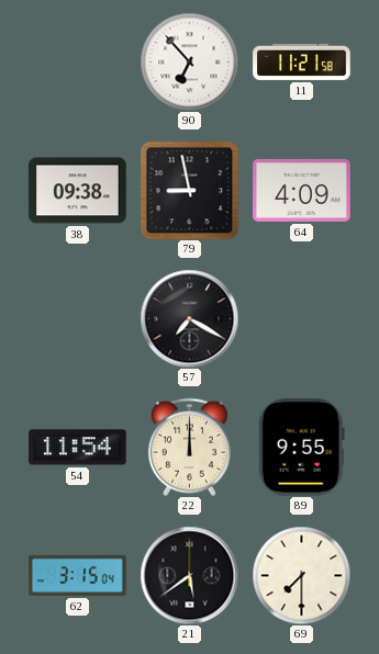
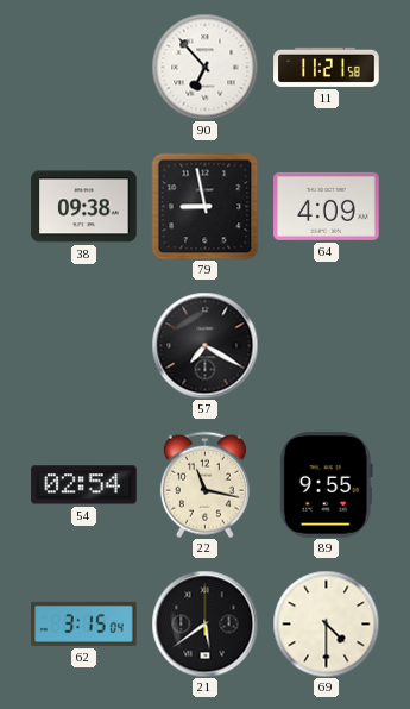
54: 11:54 -> 02:54
22: 12:00 -> 11:17
69: 7:30 -> 4:30
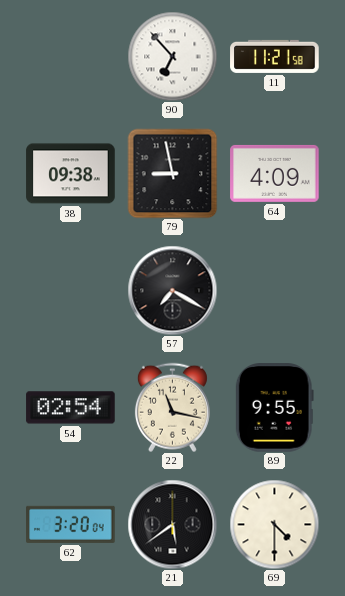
62: 3:15 -> 3:20
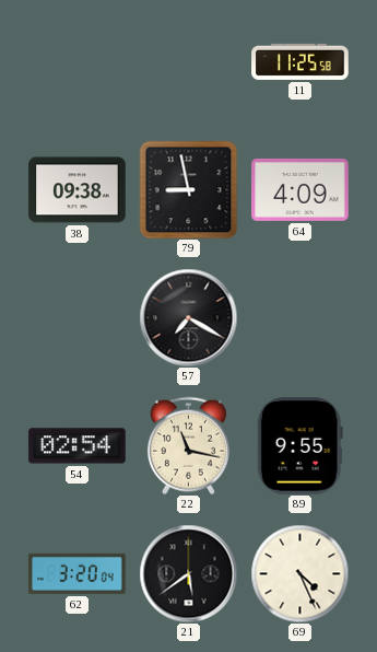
90: 6:53 -> none
11: 11:21 -> 11:25
69: 4:30 -> 4:26
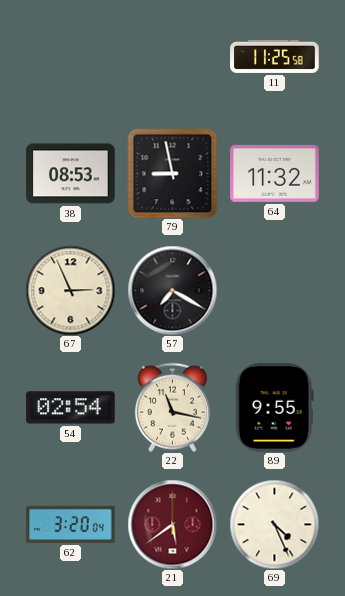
38: 09:38 -> 08:53
64: 4:09 -> 11:32
67: none -> 2:56
21 dial: black -> burgundy
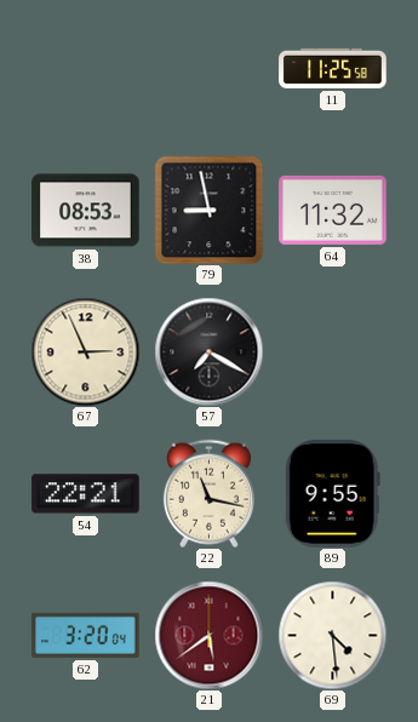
54: 02:54 -> 22:21
69: 4:26 -> 4:29
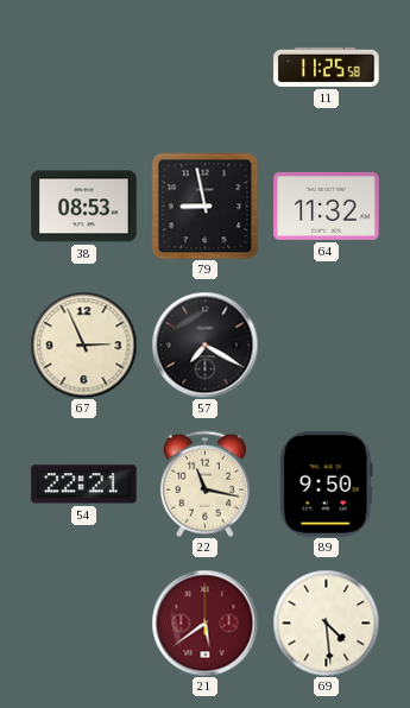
89: 9:55 -> 9:50
62: 3:20 -> none
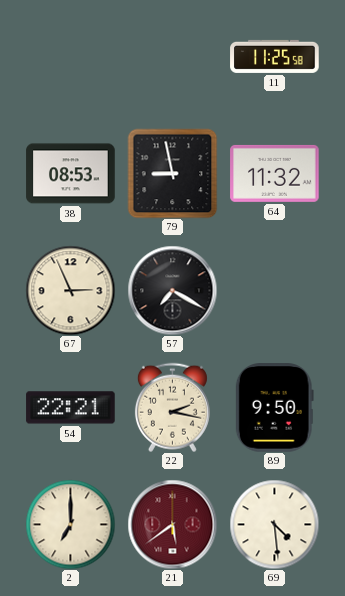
22: 11:17 -> 2:17
2: none -> 7:00
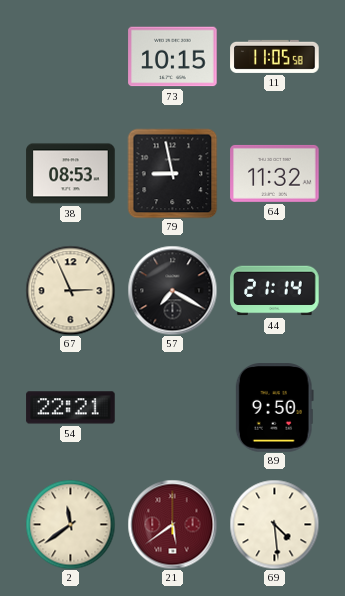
73: none -> 10:15
11: 11:25 -> 11:05
44: none -> 21:14
22: 2:17 -> none
2: 7:00 -> 11:39
